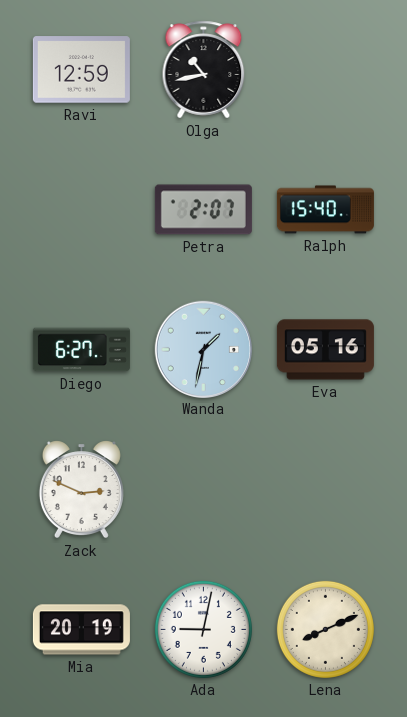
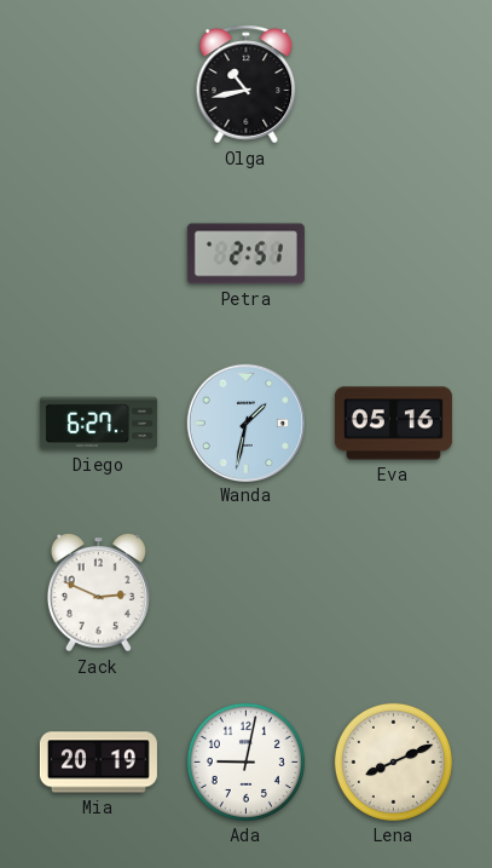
Ravi: 12:59 -> none
Petra: 2:07 -> 2:51
Ralph: 15:40 -> none
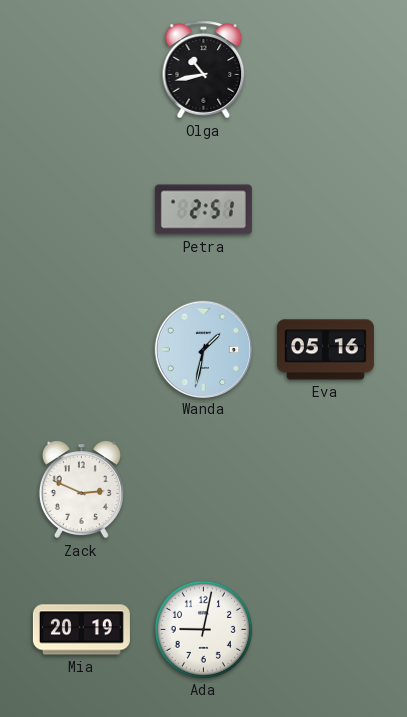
Diego: 6:27 -> none
Lena: 8:11 -> none
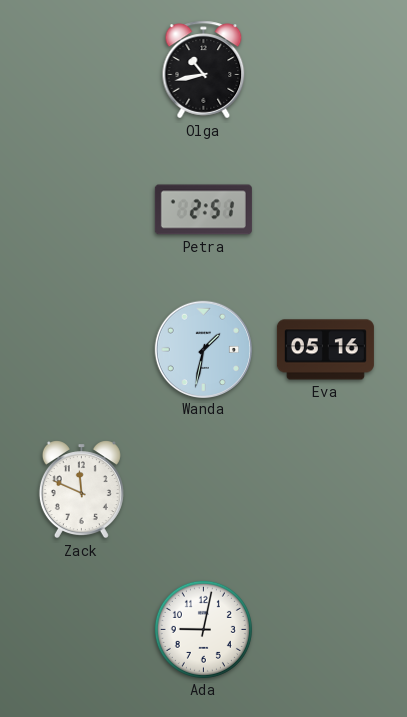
Zack: 2:49 -> 11:49
Mia: 20:19 -> none
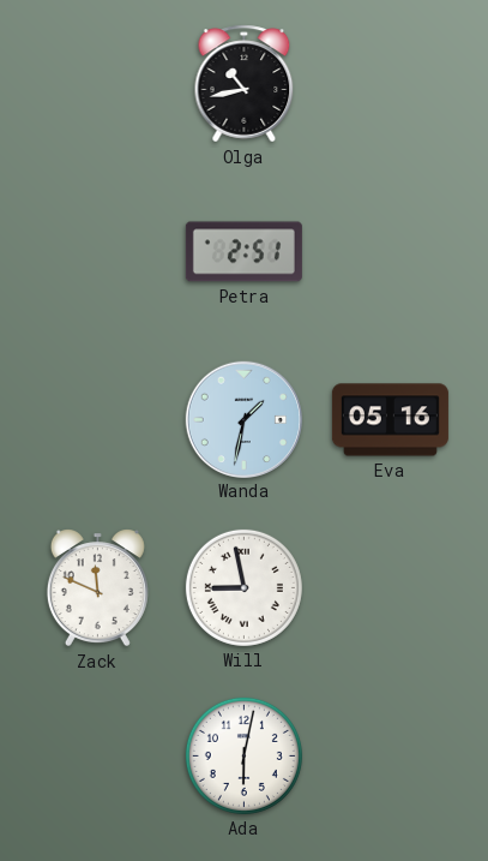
Will: none -> 8:58
Ada: 9:02 -> 6:02
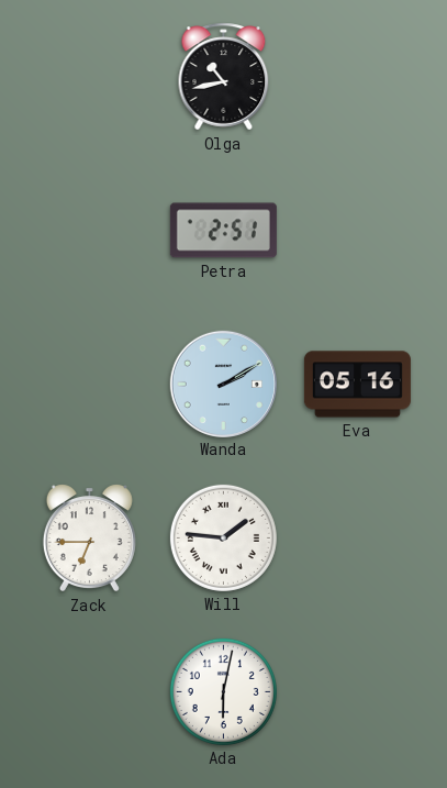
Wanda: 1:32 -> 2:10
Zack: 11:49 -> 6:45
Will: 8:58 -> 1:46
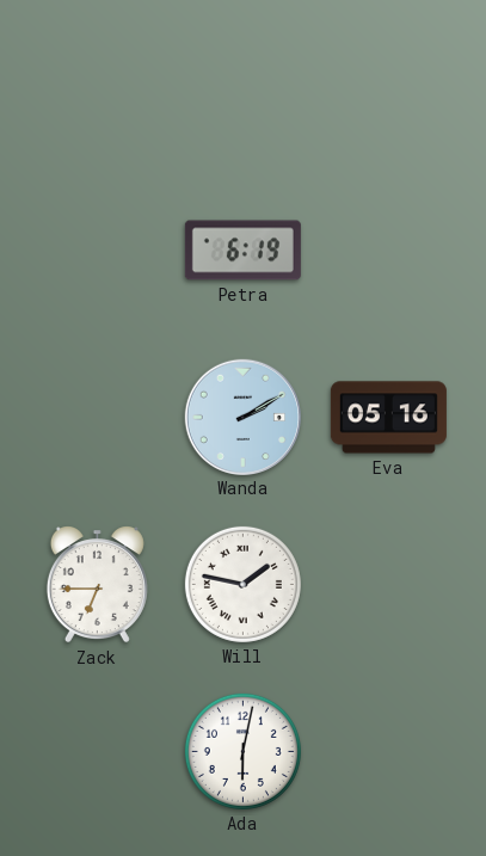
Olga: 10:43 -> none
Petra: 2:51 -> 6:19
Will: 1:46 -> 1:47
